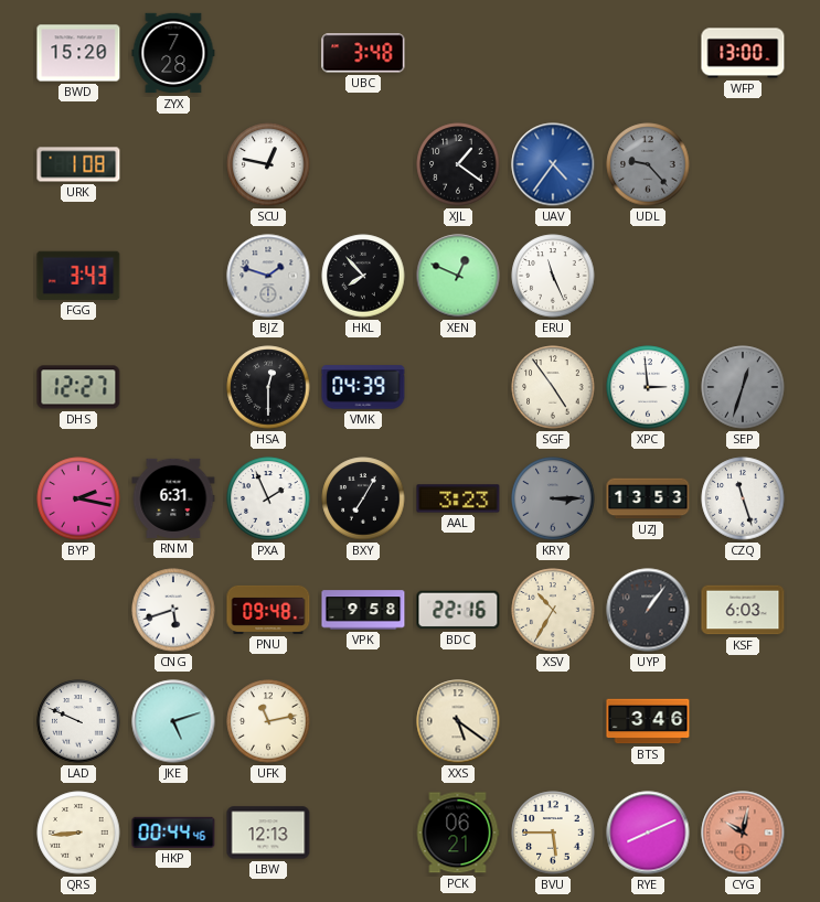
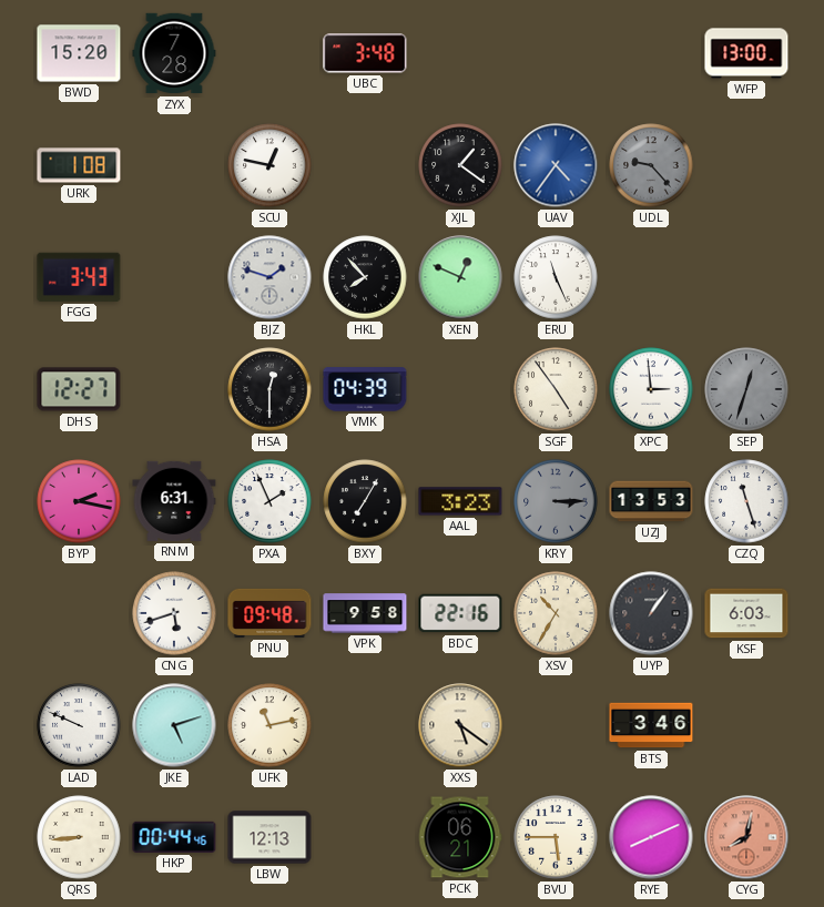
CYG: 10:02 -> 8:02
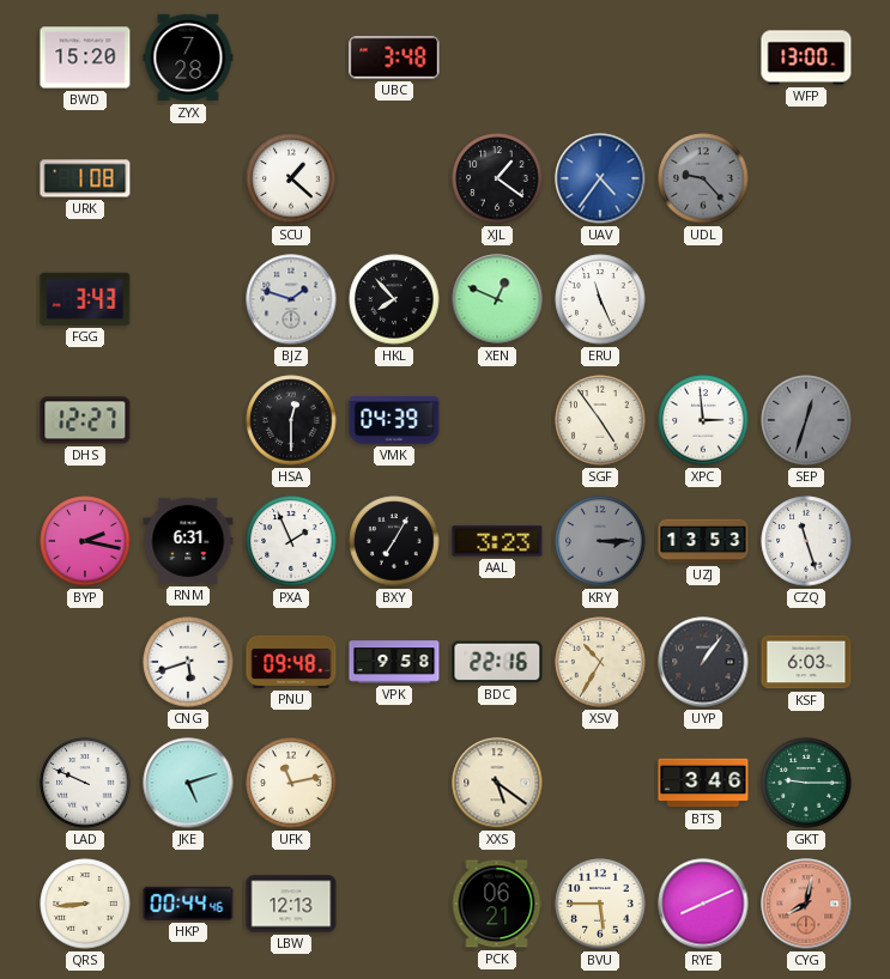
SCU: 12:47 -> 1:22
GKT: none -> 9:15
